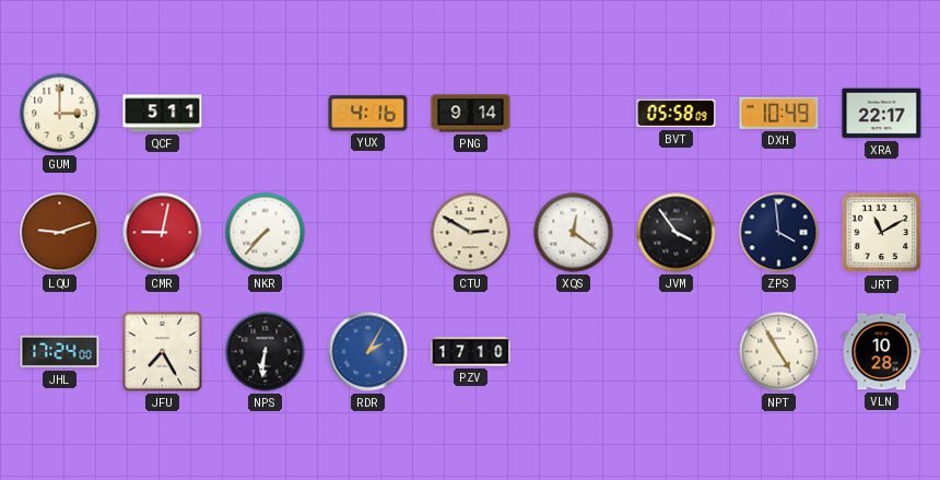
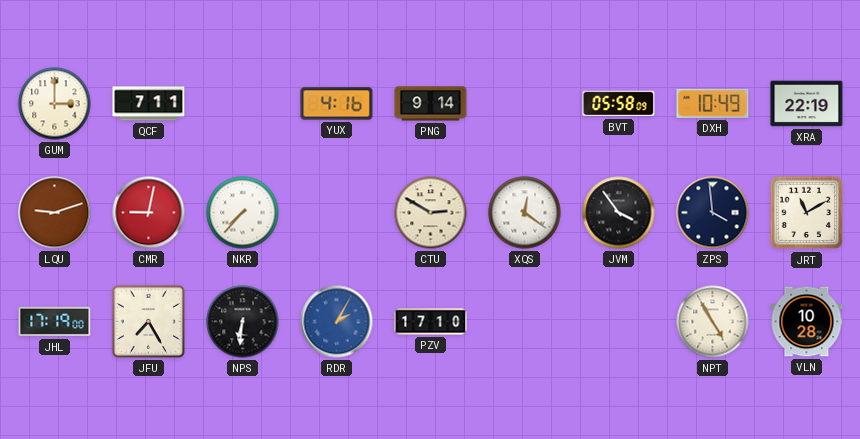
QCF: 5:11 -> 7:11
XRA: 22:17 -> 22:19
JHL: 17:24 -> 17:19
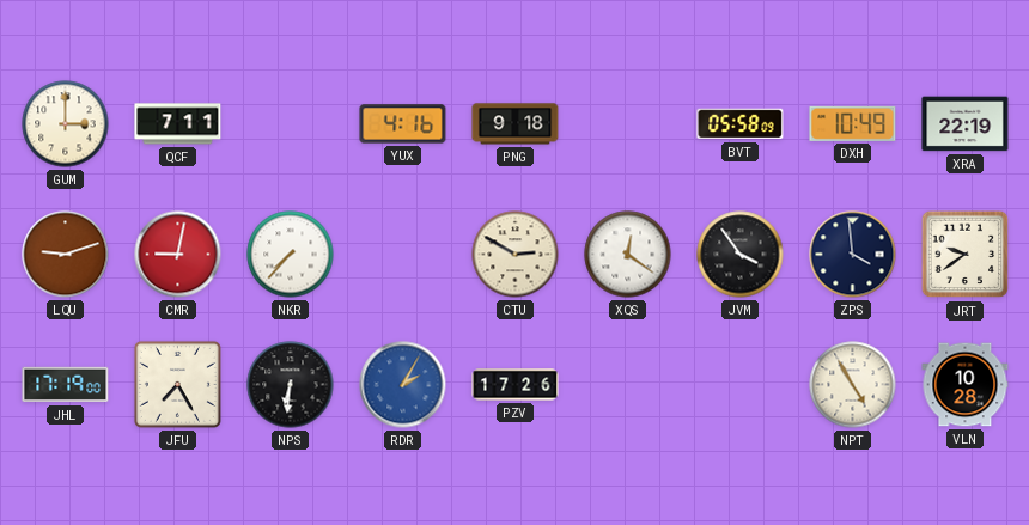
PNG: 9:14 -> 9:18
JRT: 11:10 -> 9:39
PZV: 17:10 -> 17:26
